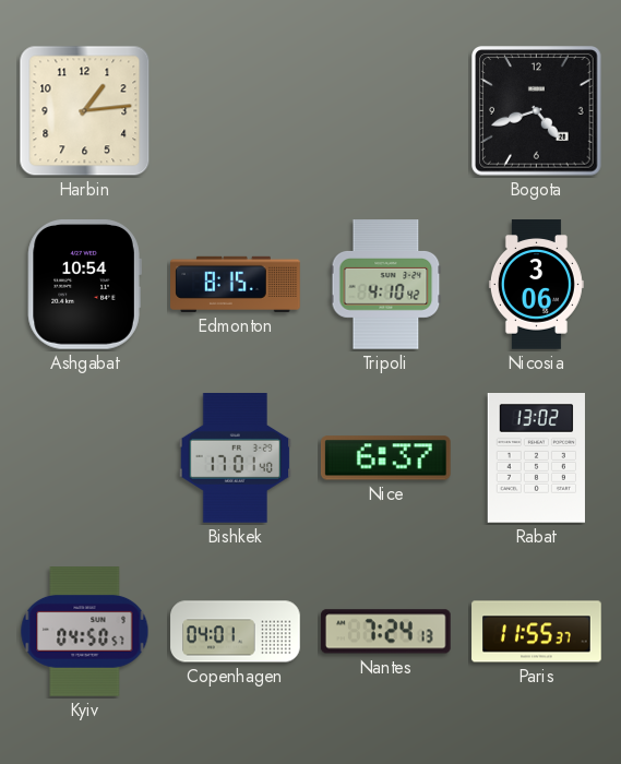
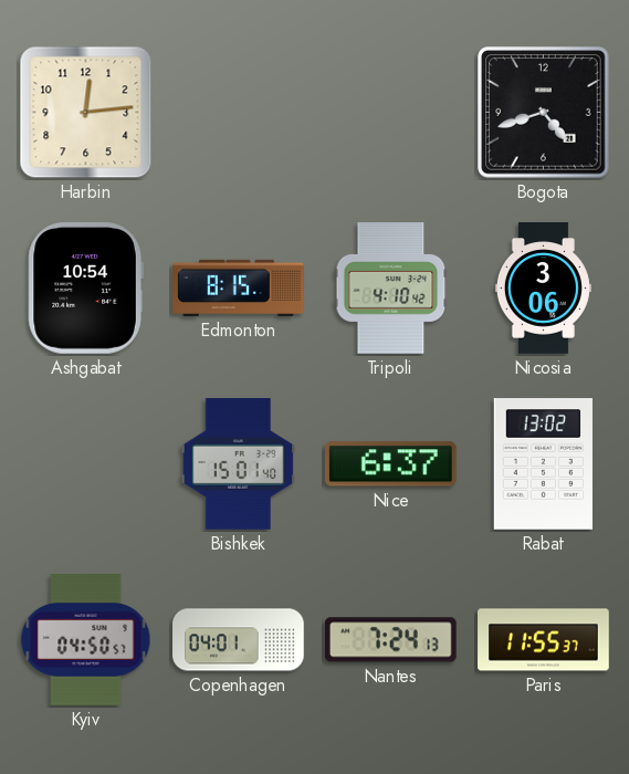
Harbin: 1:14 -> 12:14
Bishkek: 17:01 -> 15:01
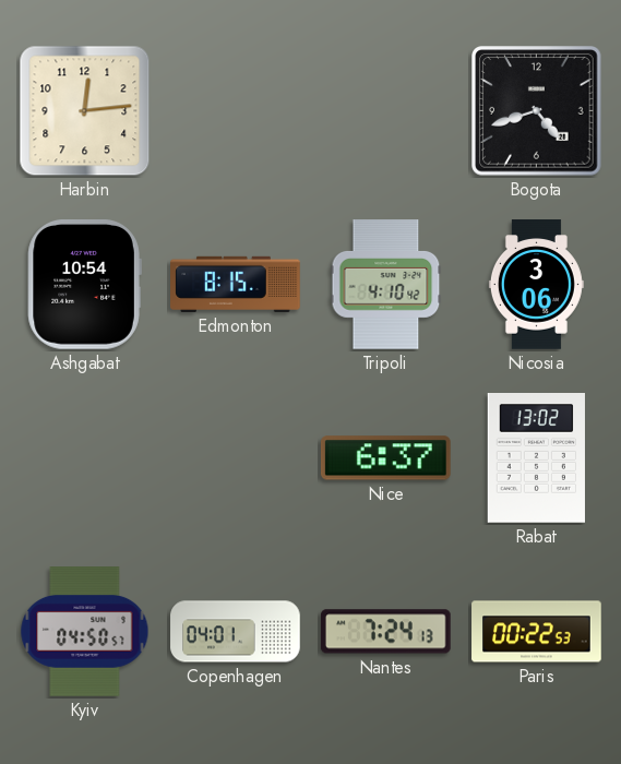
Bishkek: 15:01 -> none
Paris: 11:55 -> 00:22
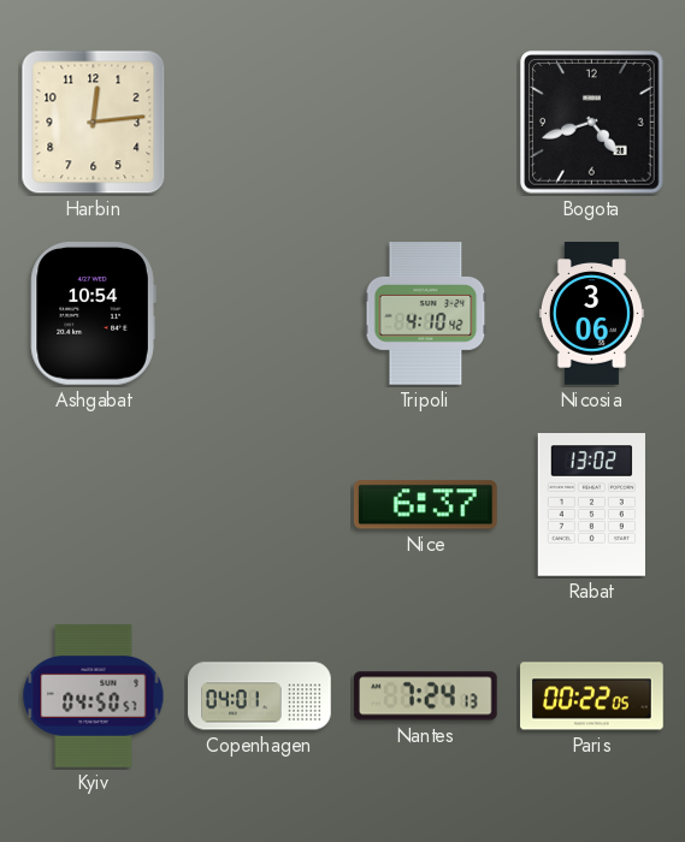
Edmonton: 8:15 -> none
Paris: 00:22:53 -> 00:22:05
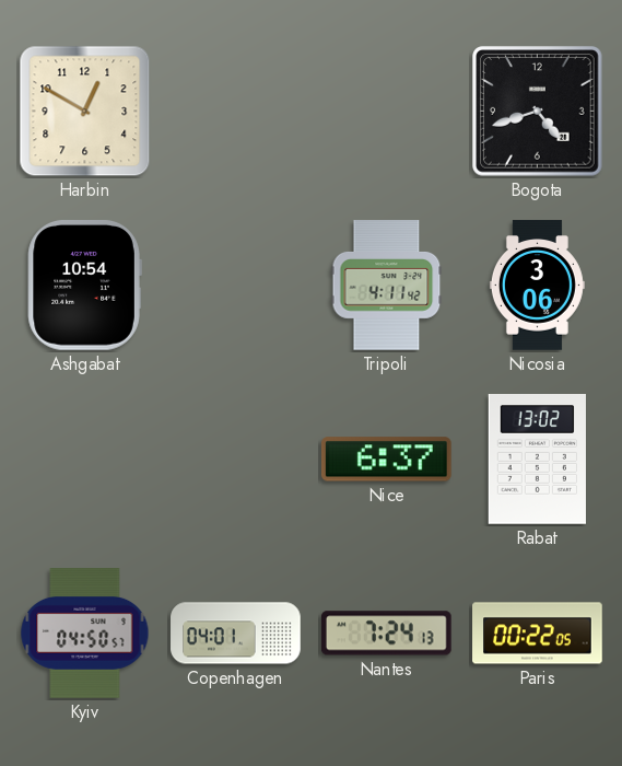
Harbin: 12:14 -> 12:50
Tripoli: 4:10 -> 4:11
